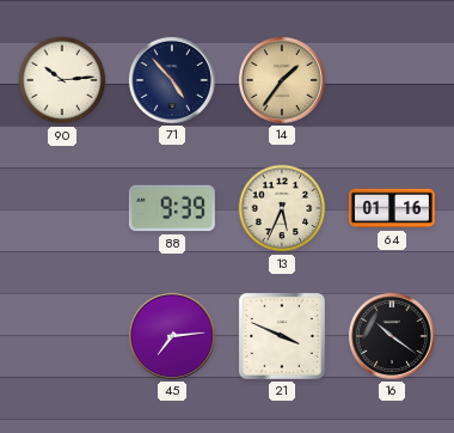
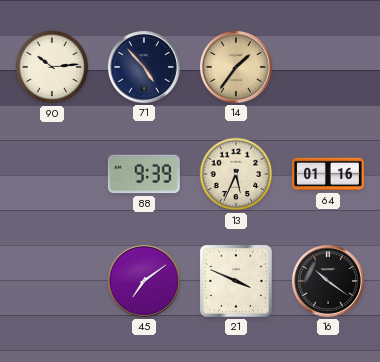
45: 7:14 -> 7:09
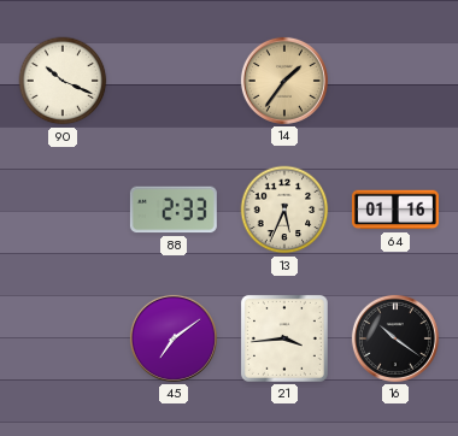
90: 10:14 -> 10:19
71: 4:53 -> none
88: 9:39 -> 2:33
21: 3:49 -> 3:44
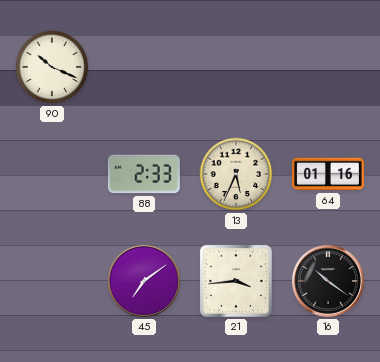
14: 1:36 -> none
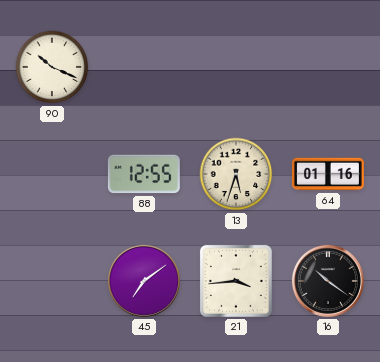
88: 2:33 -> 12:55
13: 5:34 -> 5:33
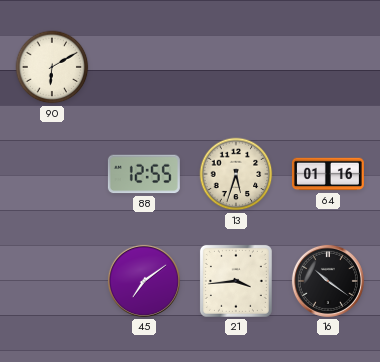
90: 10:19 -> 6:10
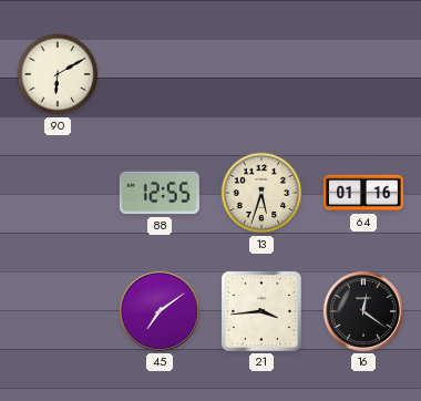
16: 10:21 -> 12:21
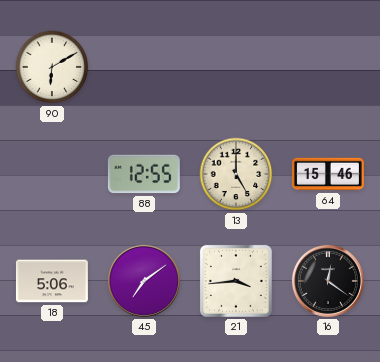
13: 5:33 -> 5:00
64: 01:16 -> 15:46
18: none -> 5:06
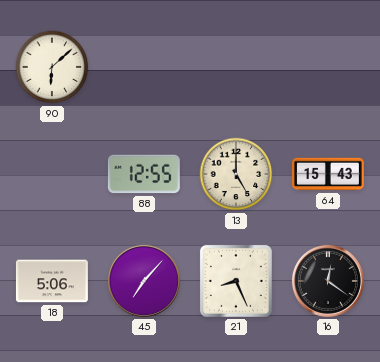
90: 6:10 -> 6:08
64: 15:46 -> 15:43
45: 7:09 -> 7:07
21: 3:44 -> 8:26
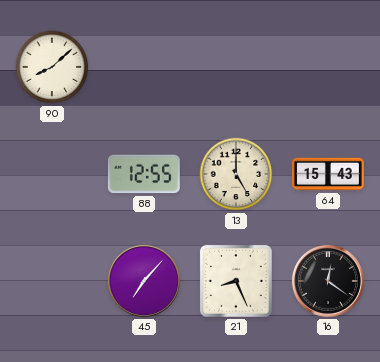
90: 6:08 -> 8:08
18: 5:06 -> none
